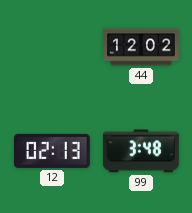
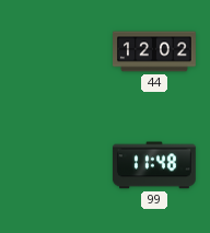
12: 02:13 -> none
99: 3:48 -> 11:48
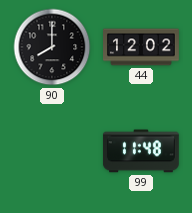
90: none -> 8:00
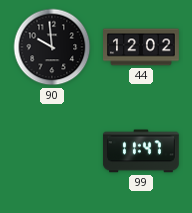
90: 8:00 -> 9:59
99: 11:48 -> 11:47
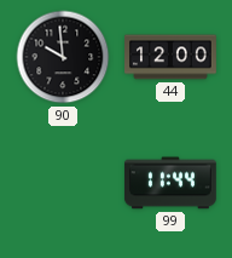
44: 12:02 -> 12:00
99: 11:47 -> 11:44
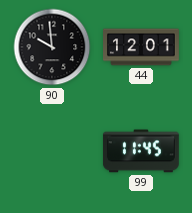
44: 12:00 -> 12:01
99: 11:44 -> 11:45
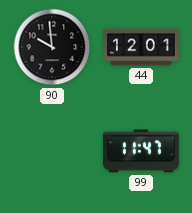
99: 11:45 -> 11:47
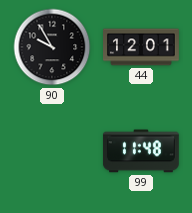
90: 9:59 -> 9:55
99: 11:47 -> 11:48
